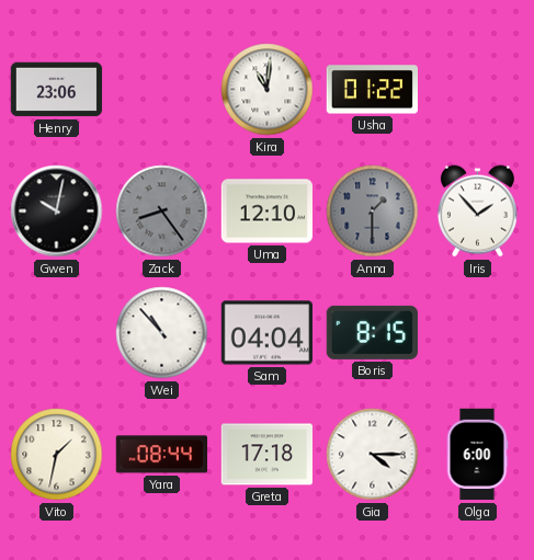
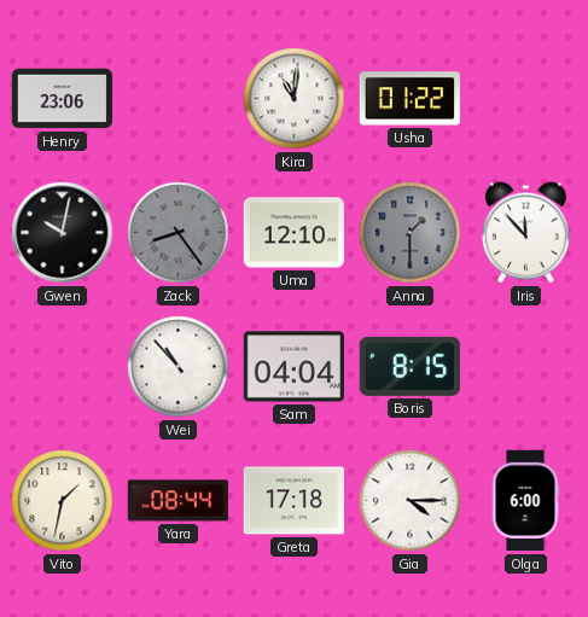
Iris: 1:53 -> 11:53
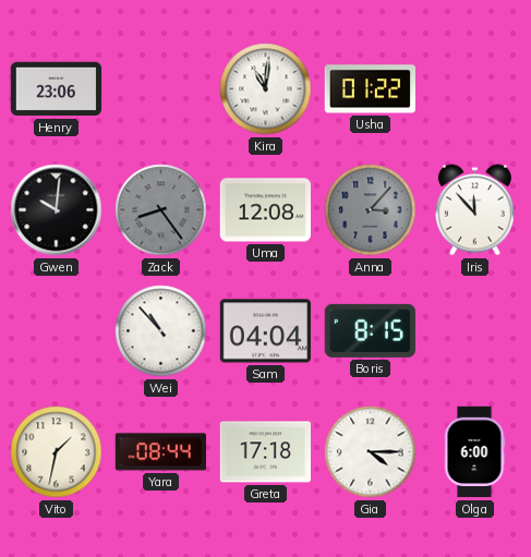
Gwen: 10:02 -> 10:01
Uma: 12:10 -> 12:08
Anna: 1:30 -> 3:07
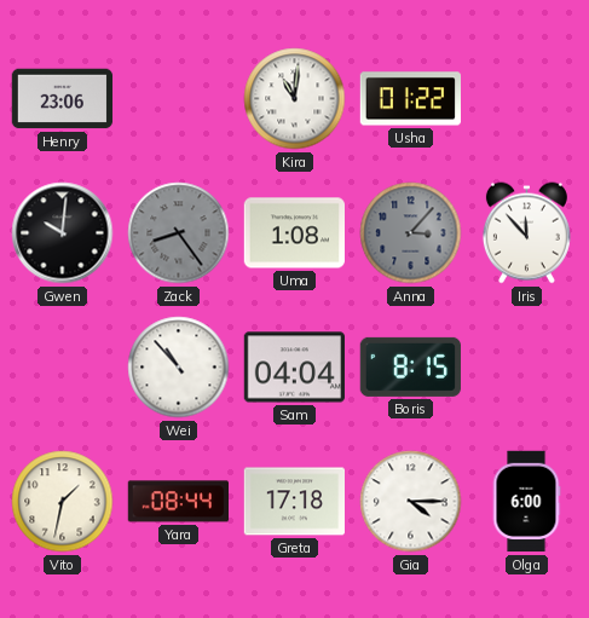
Uma: 12:08 -> 1:08
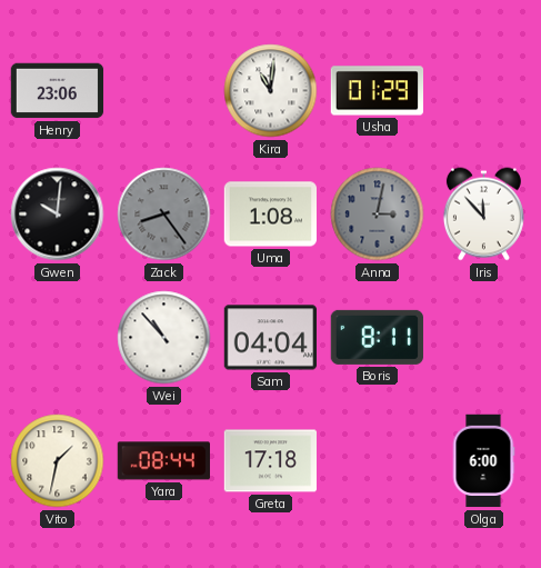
Usha: 01:22 -> 01:29
Anna: 3:07 -> 3:02
Boris: 8:15 -> 8:11
Gia: 4:15 -> none
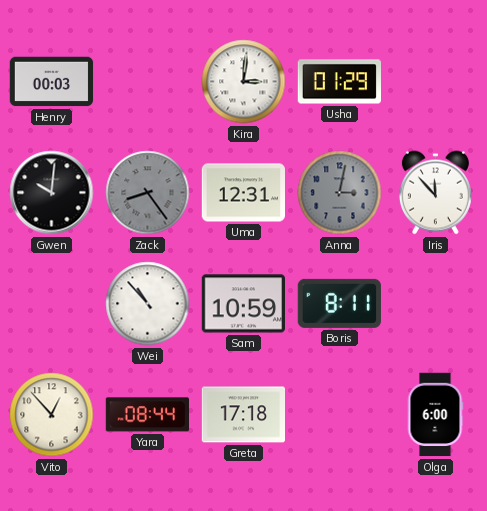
Henry: 23:06 -> 00:03
Kira: 11:01 -> 3:01
Uma: 1:08 -> 12:31
Sam: 04:04 -> 10:59
Vito: 1:32 -> 12:53
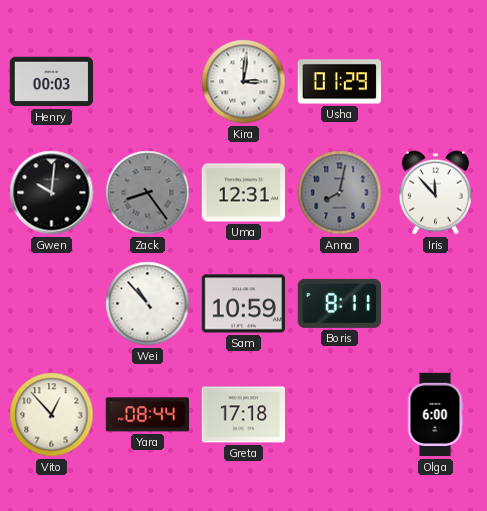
Anna: 3:02 -> 8:02
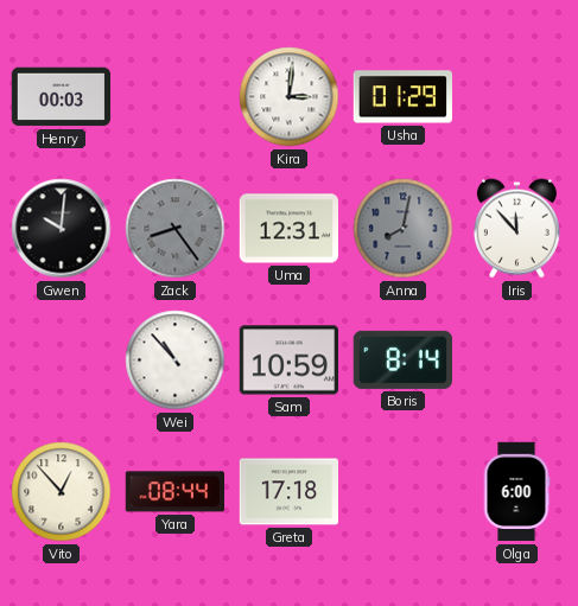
Boris: 8:11 -> 8:14
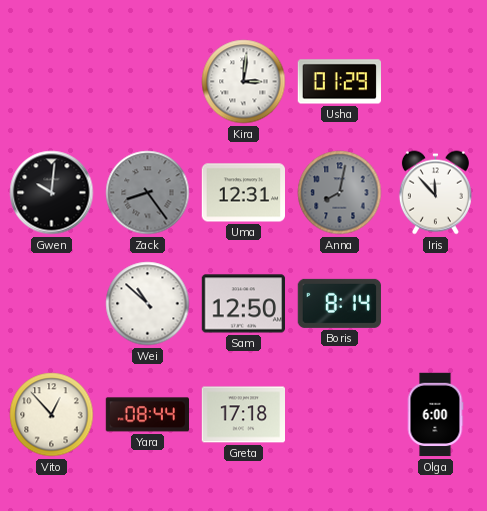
Henry: 00:03 -> none
Wei: 10:53 -> 10:52
Sam: 10:59 -> 12:50
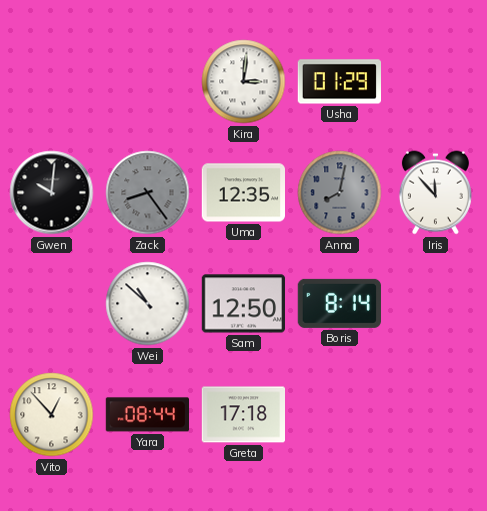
Uma: 12:31 -> 12:35
Olga: 6:00 -> none
